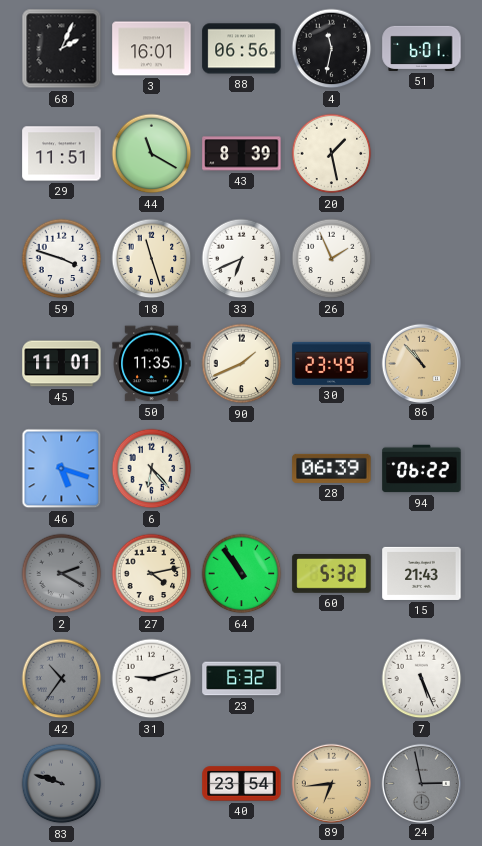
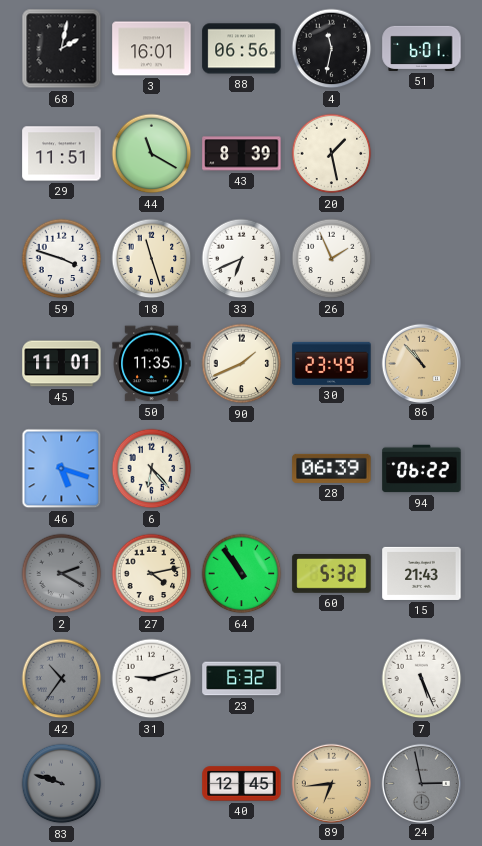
68: 2:04 -> 2:02
40: 23:54 -> 12:45
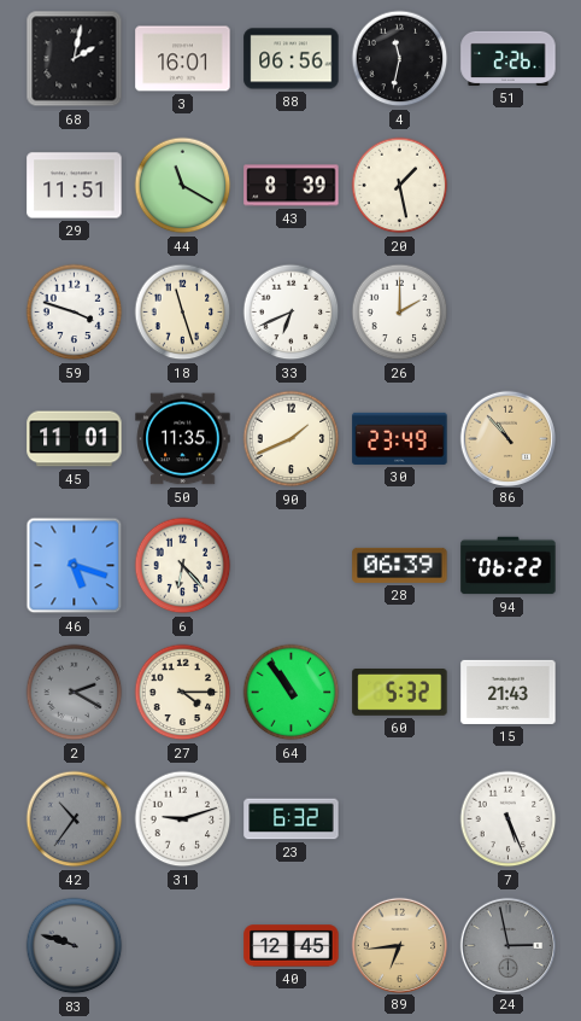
51: 6:01 -> 2:26
26: 1:56 -> 2:00
27: 4:13 -> 4:15
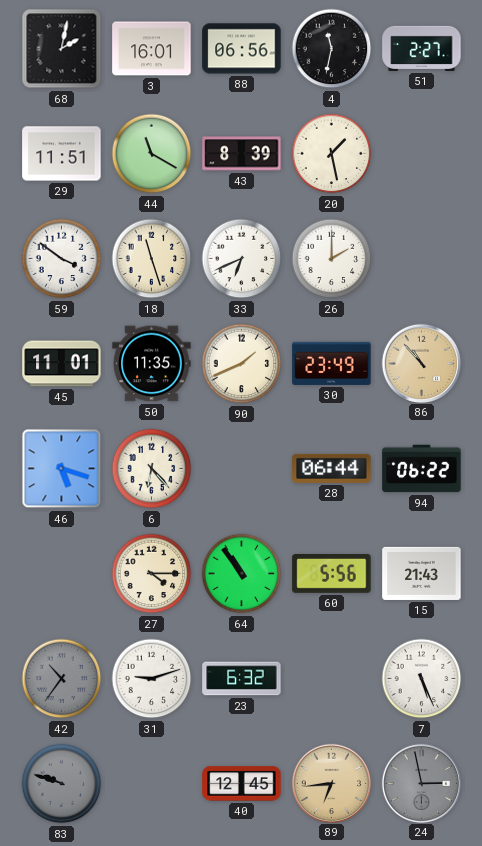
51: 2:26 -> 2:27
59: 3:48 -> 3:51
28: 06:39 -> 06:44
2: 2:20 -> none
60: 5:32 -> 5:56
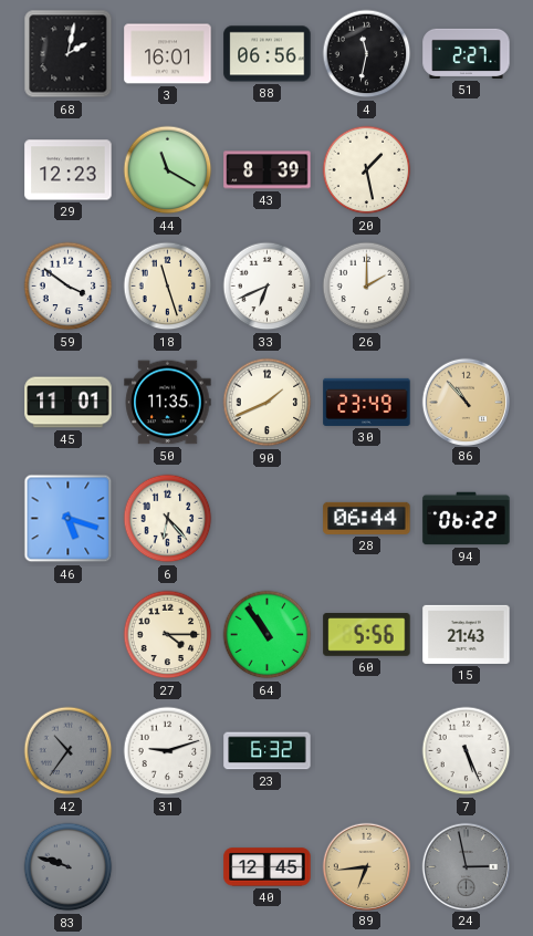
29: 11:51 -> 12:23
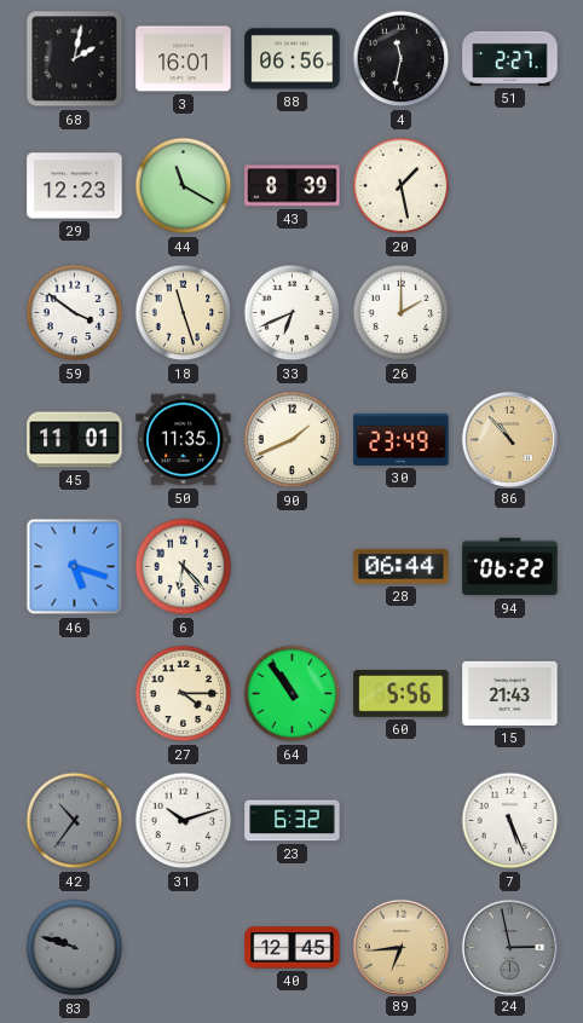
31: 9:12 -> 10:12
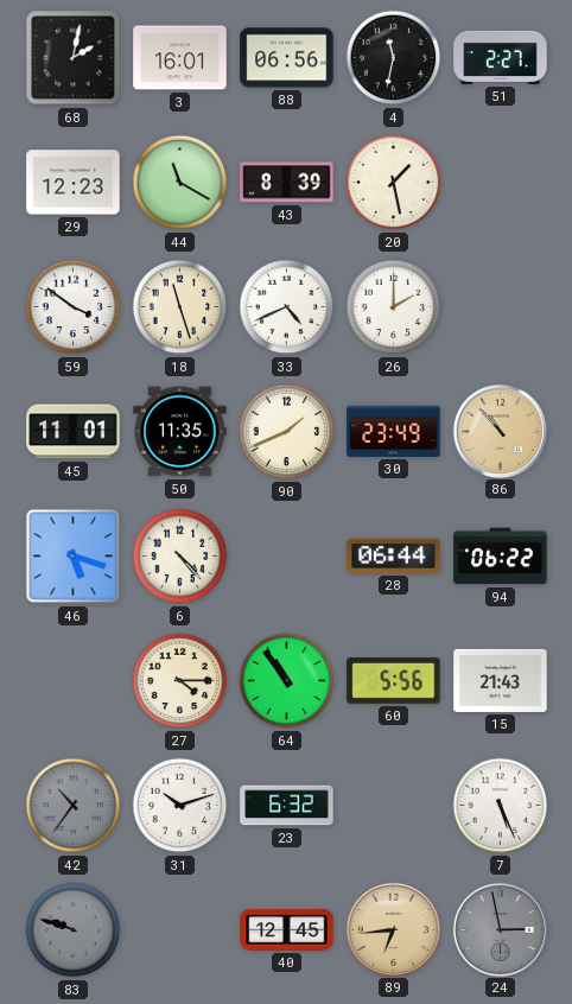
33: 6:41 -> 4:41
6: 6:23 -> 4:23
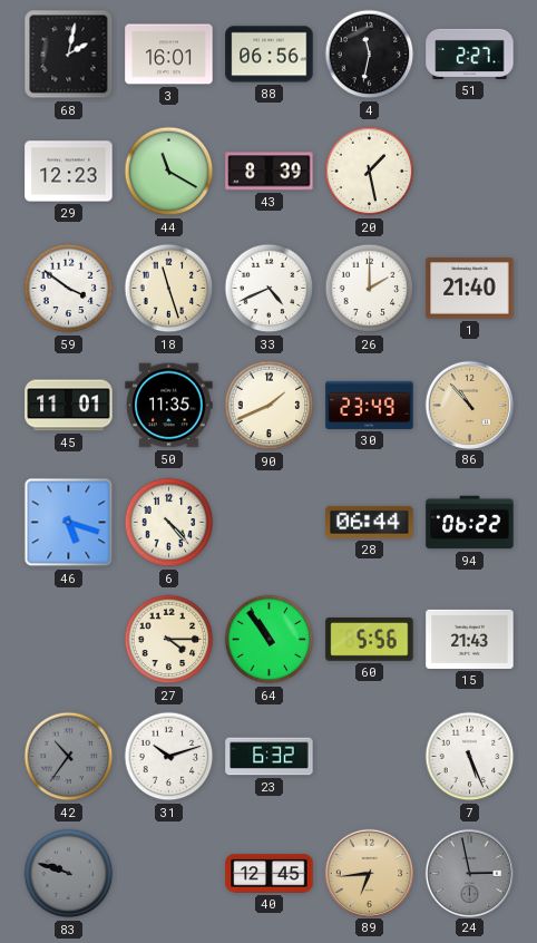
1: none -> 21:40
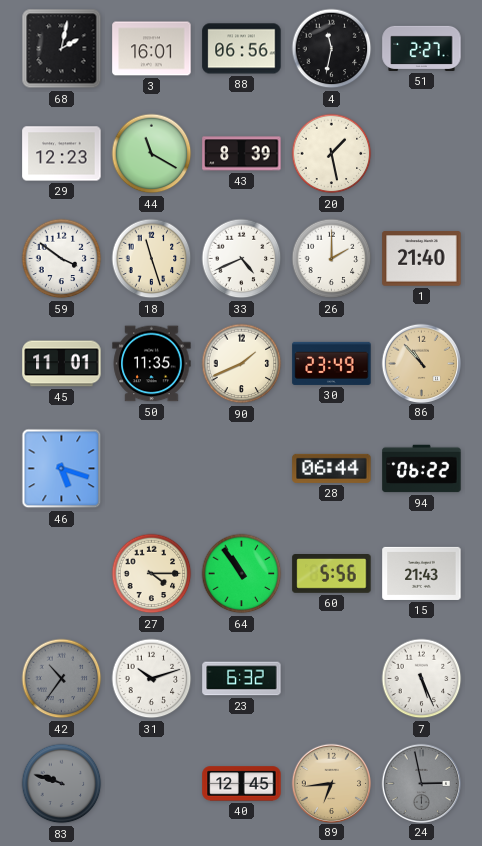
6: 4:23 -> none
